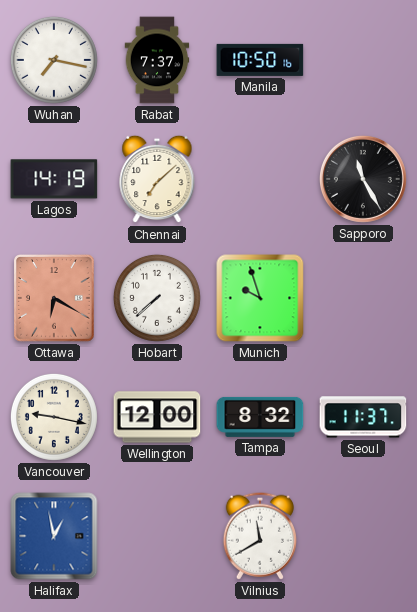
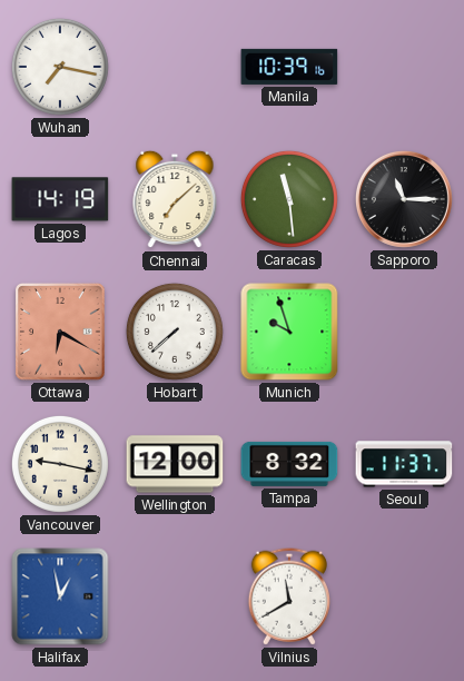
Rabat: 7:37 -> none
Manila: 10:50 -> 10:39
Caracas: none -> 11:29
Sapporo: 11:25 -> 11:15
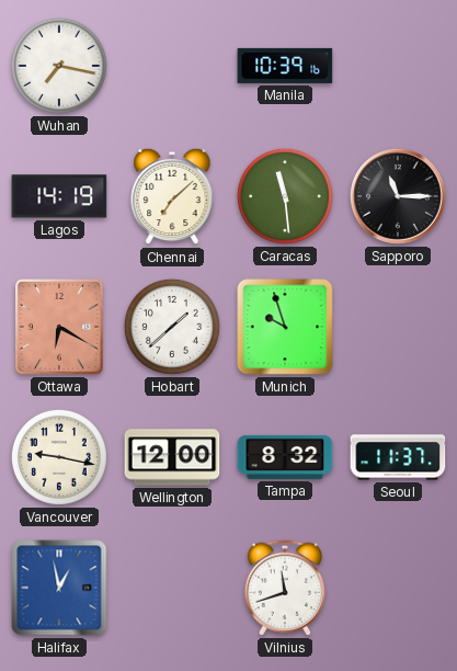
Hobart: 7:38 -> 1:38
Vilnius: 11:40 -> 11:42
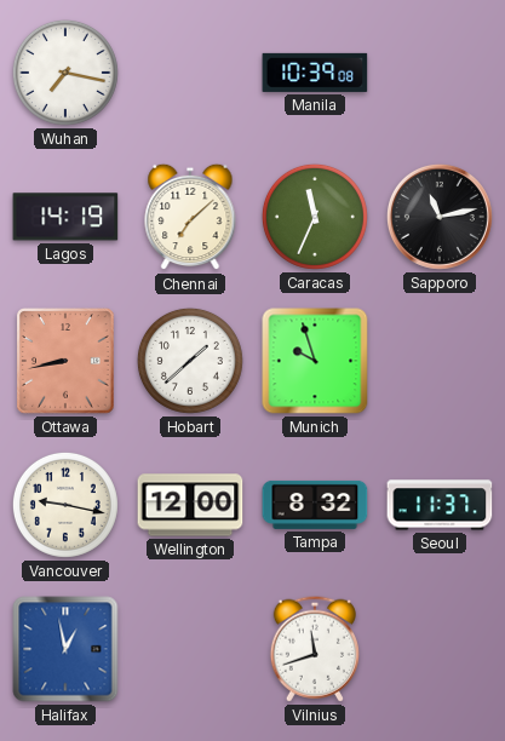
Manila: 10:39:16 -> 10:39:08
Caracas: 11:29 -> 11:34
Sapporo: 11:15 -> 11:13
Ottawa: 6:20 -> 8:43
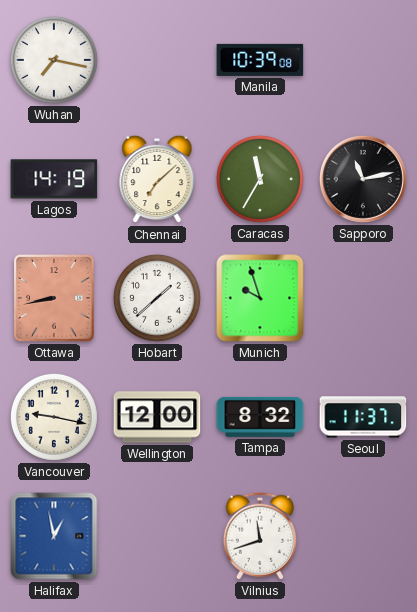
Caracas: 11:34 -> 11:35
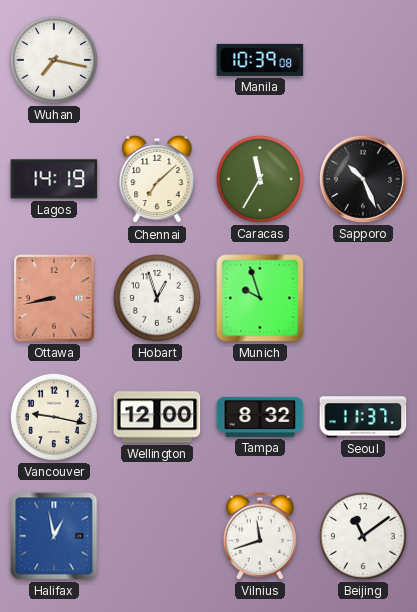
Sapporo: 11:13 -> 10:26
Hobart: 1:38 -> 12:57
Beijing: none -> 11:09
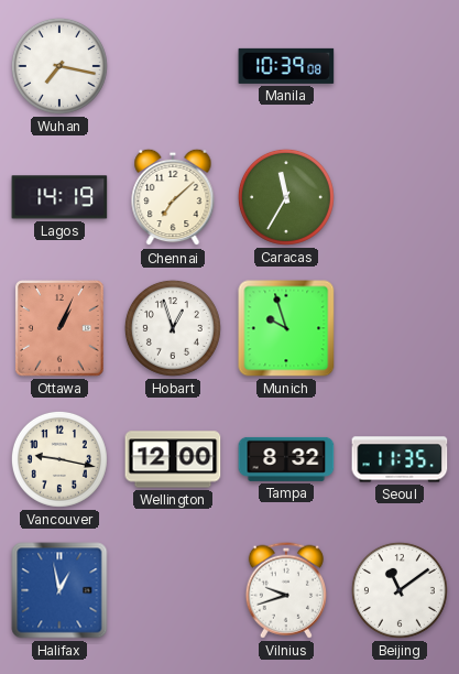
Sapporo: 10:26 -> none
Ottawa: 8:43 -> 1:04
Seoul: 11:37 -> 11:35
Vilnius: 11:42 -> 9:42
